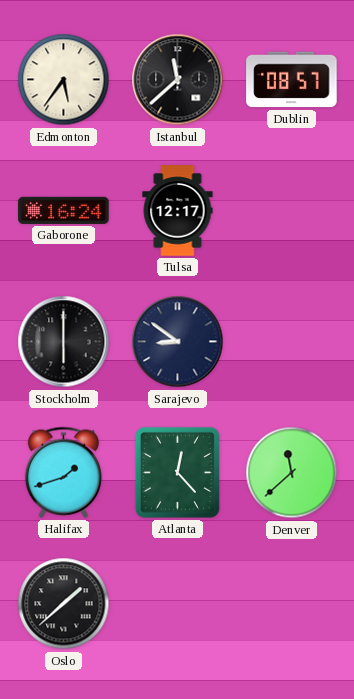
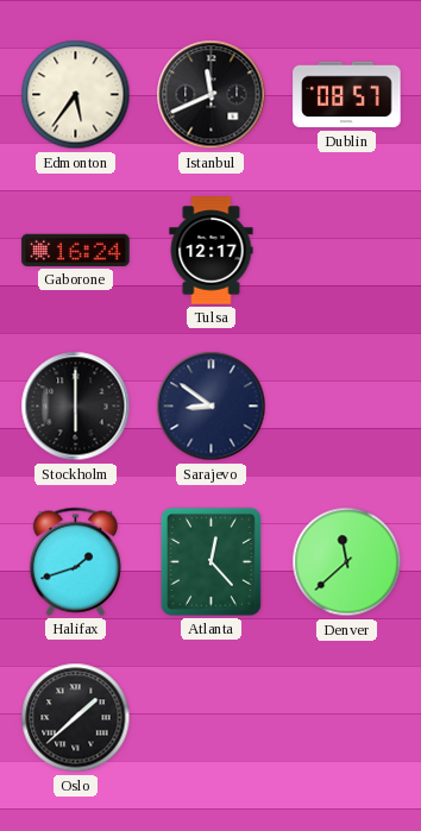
Istanbul: 11:38 -> 11:41
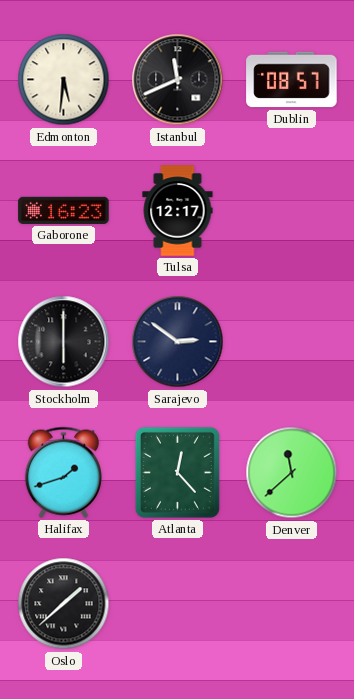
Edmonton: 5:36 -> 5:31
Gaborone: 16:24 -> 16:23
Sarajevo: 8:51 -> 2:51
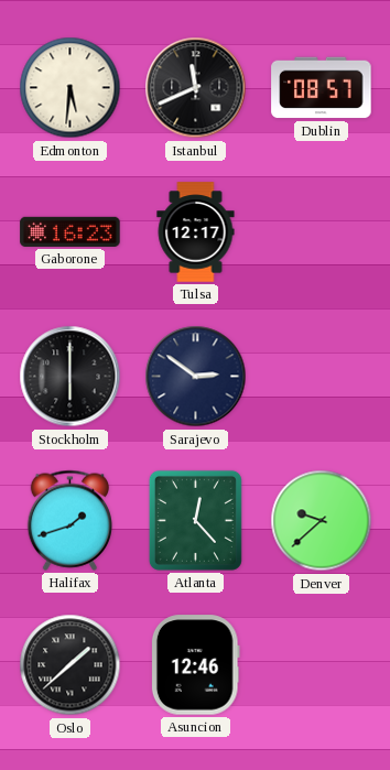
Denver: 11:38 -> 9:38
Asuncion: none -> 12:46
